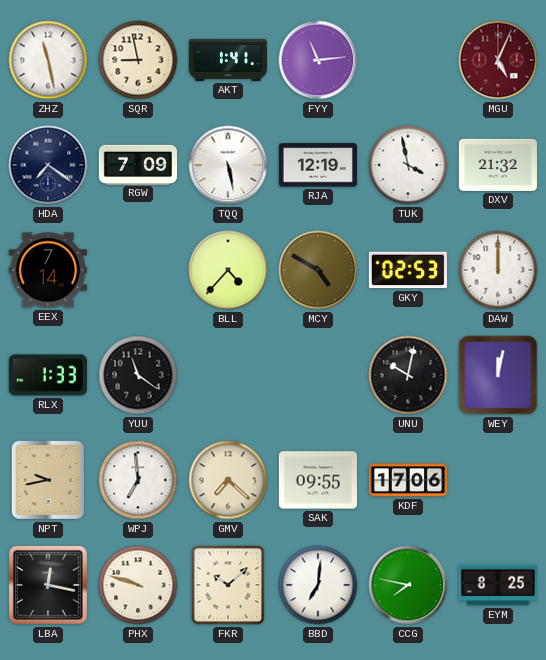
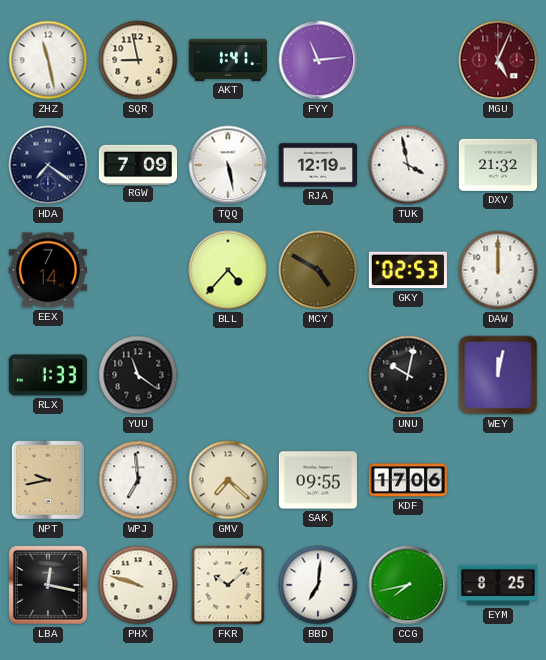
CCG: 7:47 -> 7:43
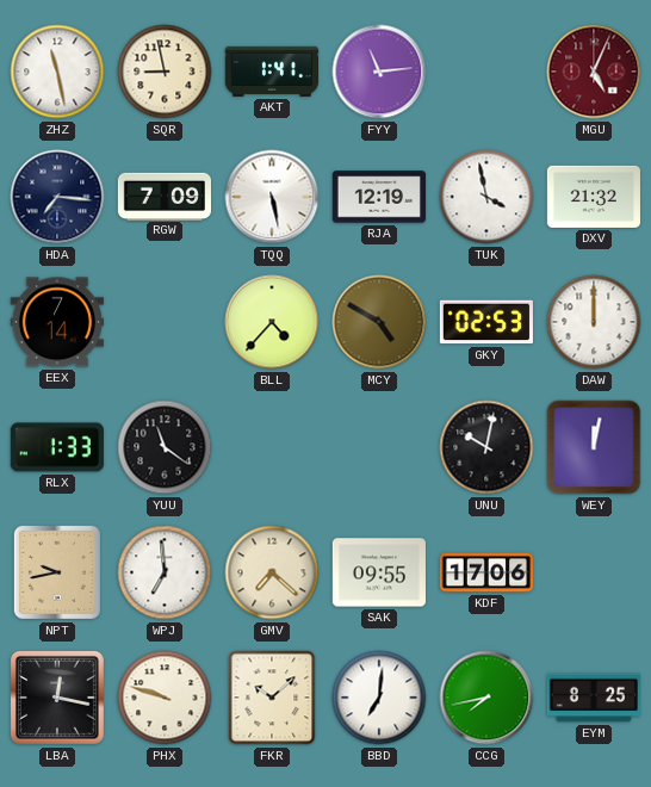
HDA: 7:21 -> 7:16
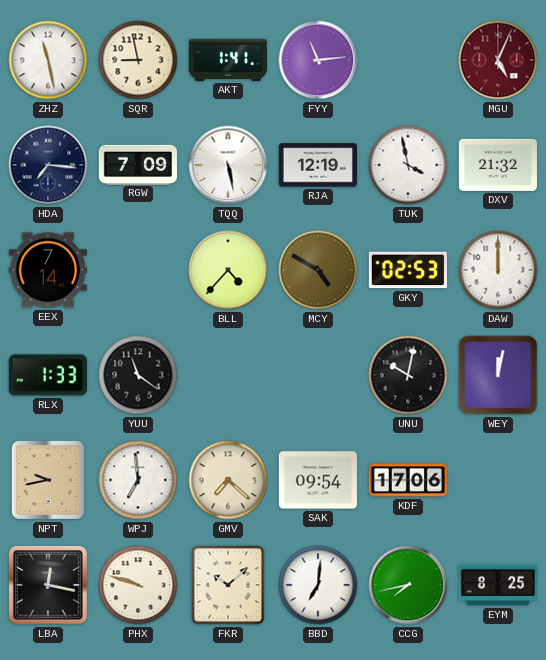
SAK: 09:55 -> 09:54
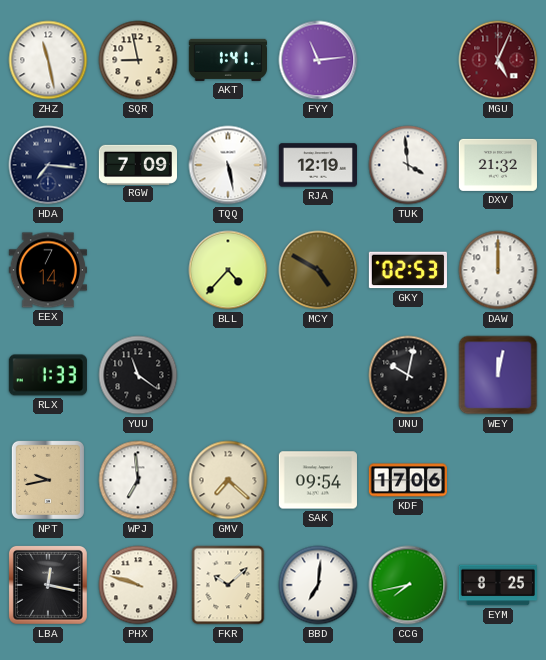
TUK: 3:58 -> 3:59
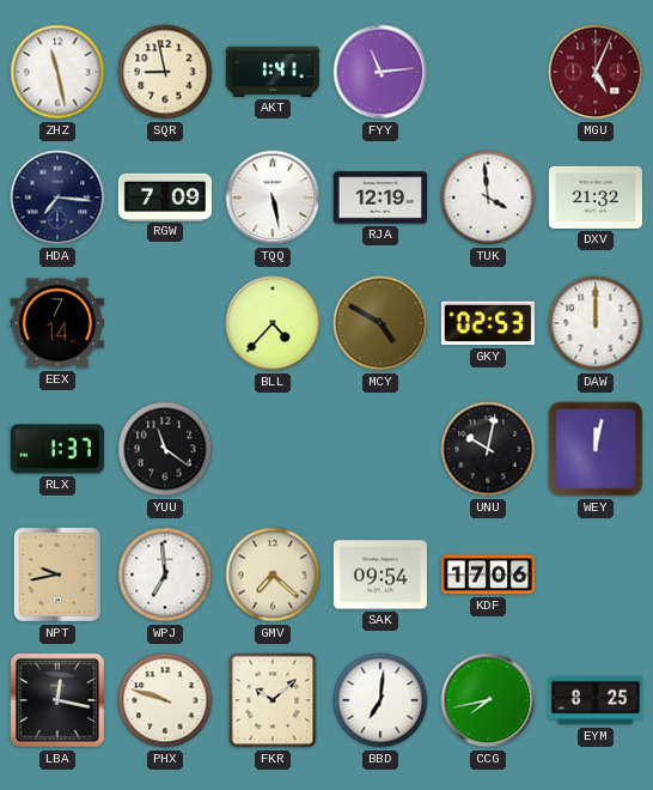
RLX: 1:33 -> 1:37
